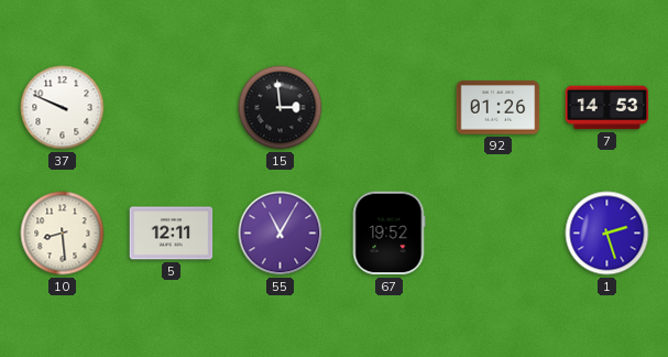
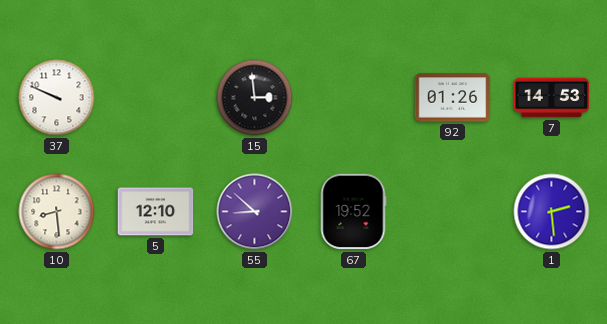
5: 12:11 -> 12:10
55: 11:05 -> 8:52
1: 2:27 -> 2:29
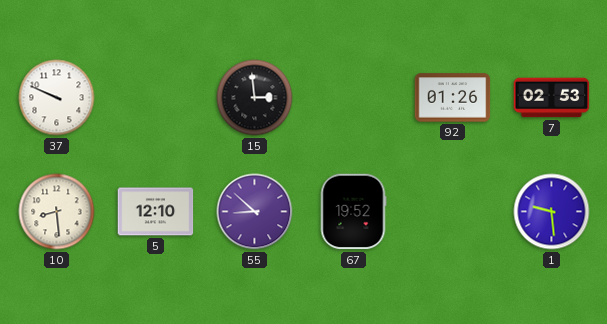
7: 14:53 -> 02:53
1: 2:29 -> 9:29
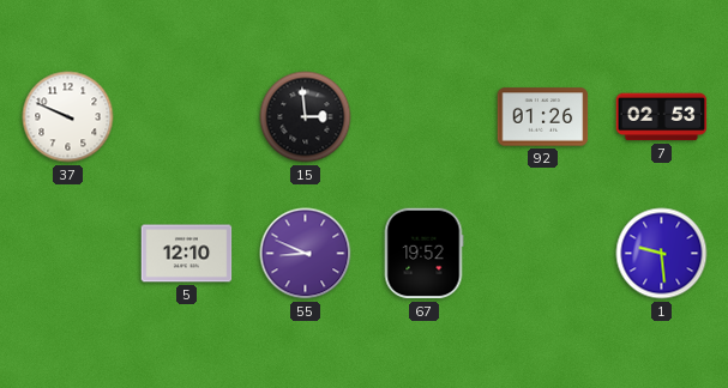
10: 8:29 -> none
55: 8:52 -> 8:49
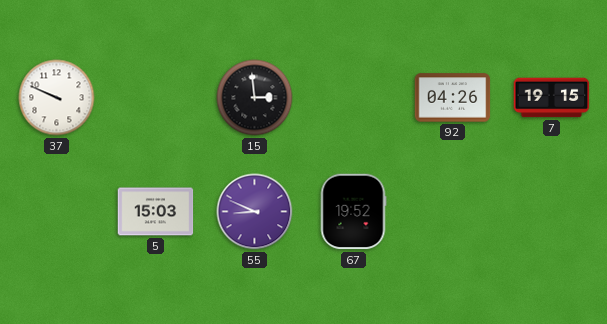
92: 01:26 -> 04:26
7: 02:53 -> 19:15
5: 12:10 -> 15:03
1: 9:29 -> none
